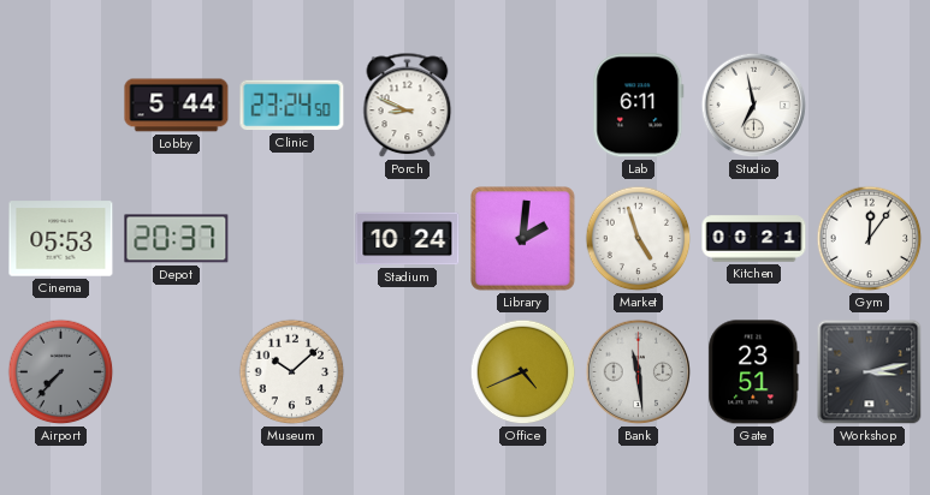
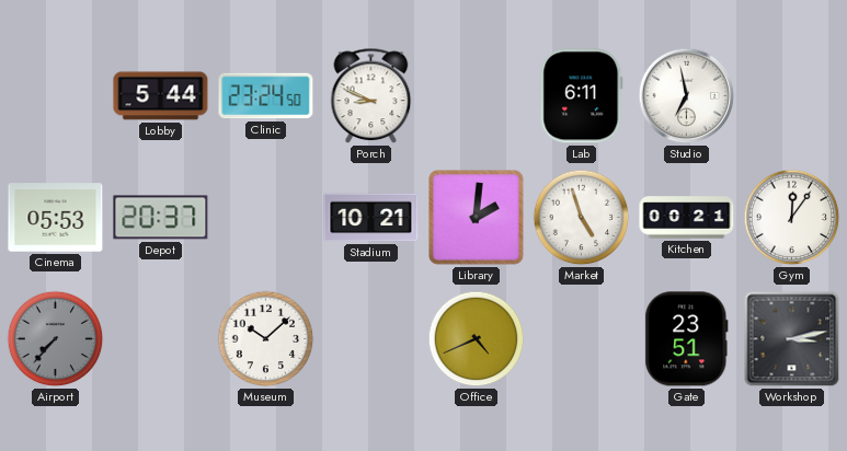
Stadium: 10:24 -> 10:21
Bank: 11:29 -> none
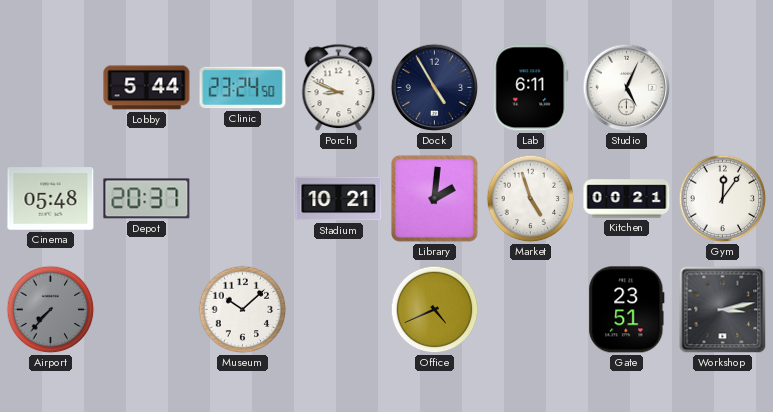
Dock: none -> 4:55
Studio: 6:58 -> 5:04
Cinema: 05:53 -> 05:48
